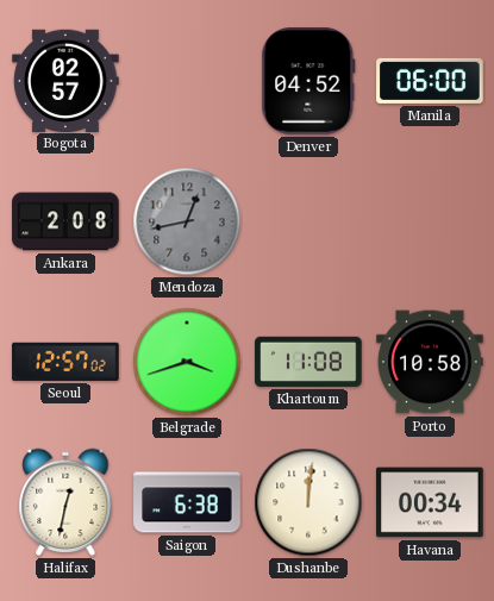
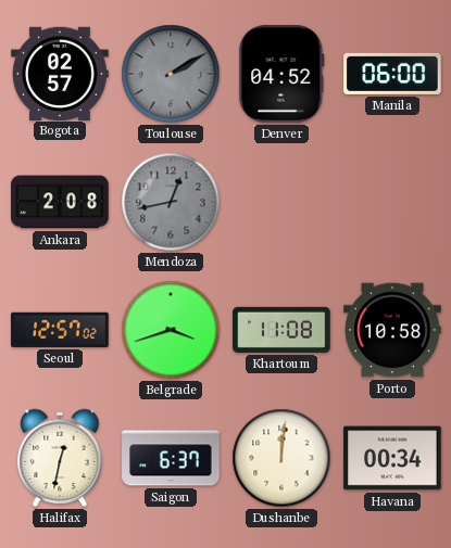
Toulouse: none -> 2:10
Saigon: 6:38 -> 6:37
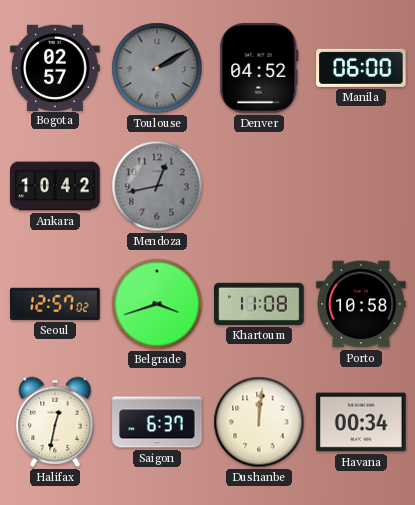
Ankara: 2:08 -> 10:42
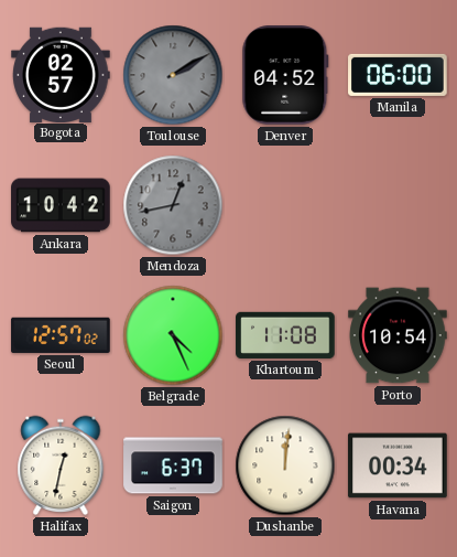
Belgrade: 3:42 -> 4:26
Porto: 10:58 -> 10:54
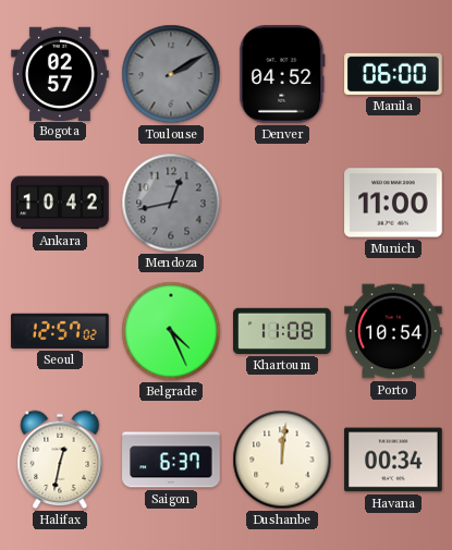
Munich: none -> 11:00
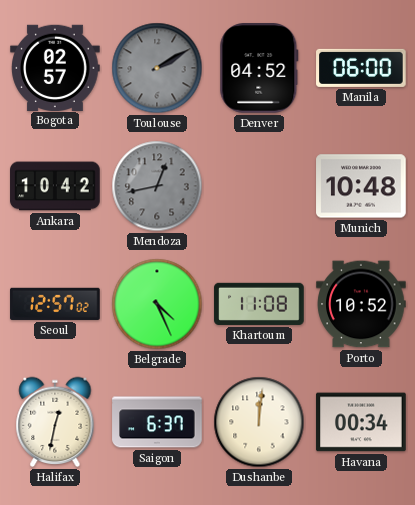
Munich: 11:00 -> 10:48
Porto: 10:54 -> 10:52
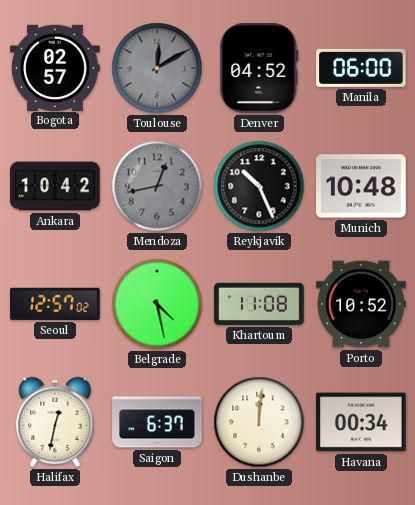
Toulouse: 2:10 -> 12:10
Reykjavik: none -> 10:26
Belgrade: 4:26 -> 4:28
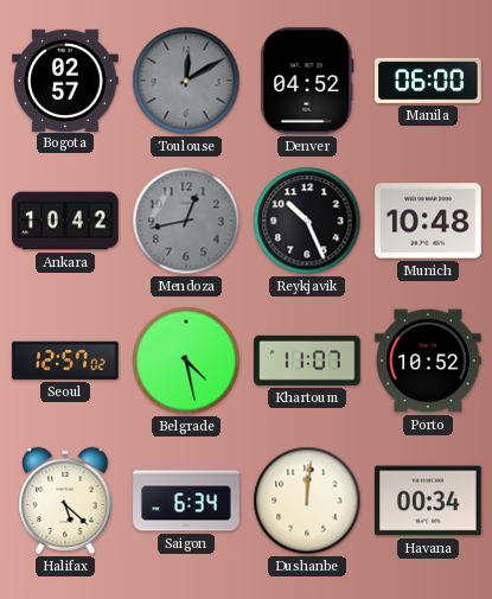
Khartoum: 11:08 -> 11:07
Halifax: 12:32 -> 5:22
Saigon: 6:37 -> 6:34
